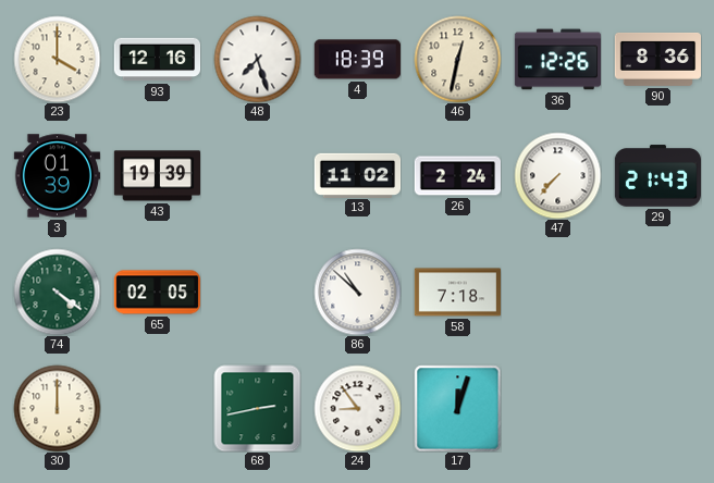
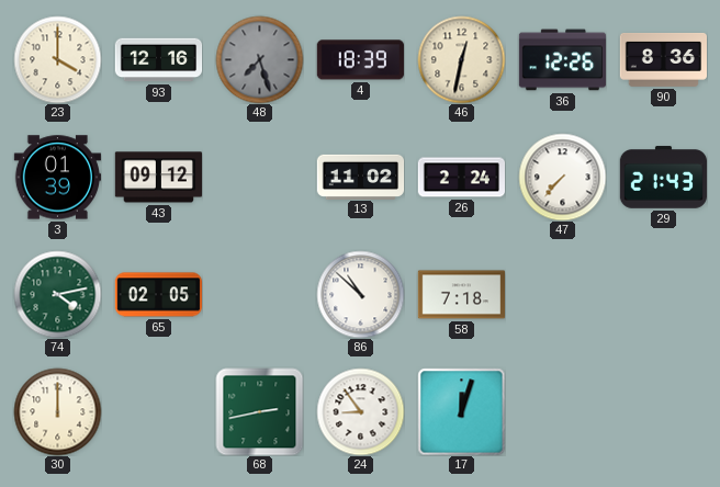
48 dial: white -> grey
43: 19:39 -> 09:12
74: 4:21 -> 4:13
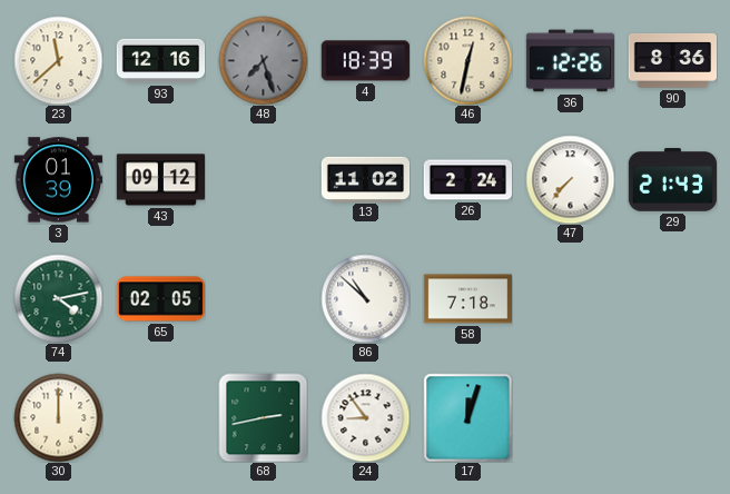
23: 4:00 -> 11:38
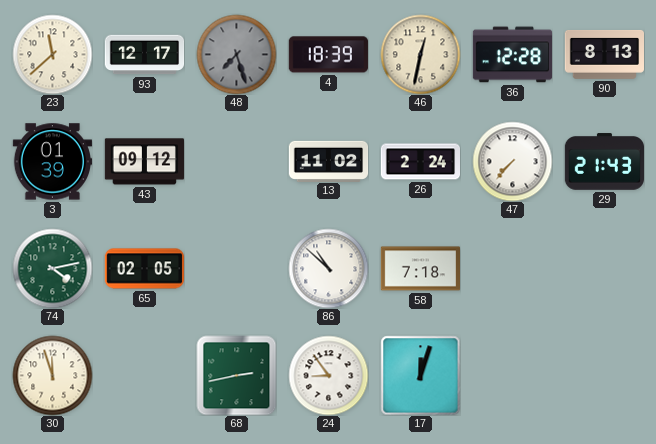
93: 12:16 -> 12:17
36: 12:26 -> 12:28
90: 8:36 -> 8:13
30: 12:00 -> 11:57
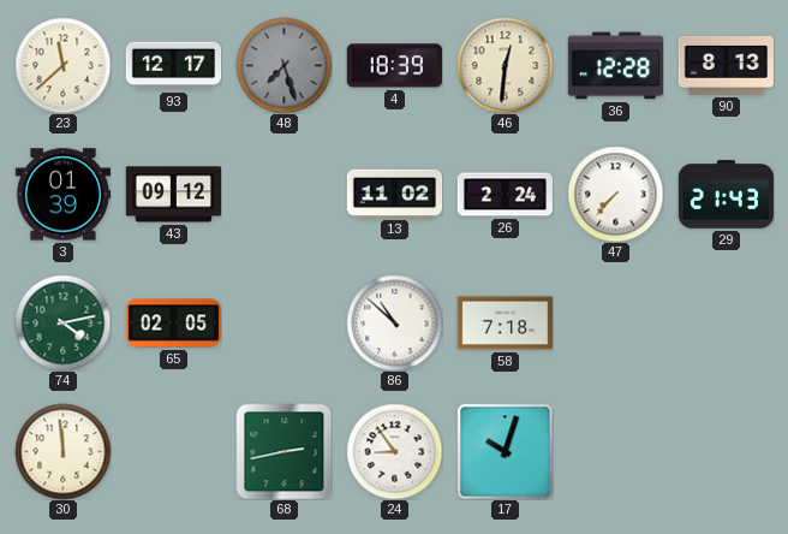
46: 12:32 -> 12:31
30: 11:57 -> 11:59
17: 12:03 -> 10:03
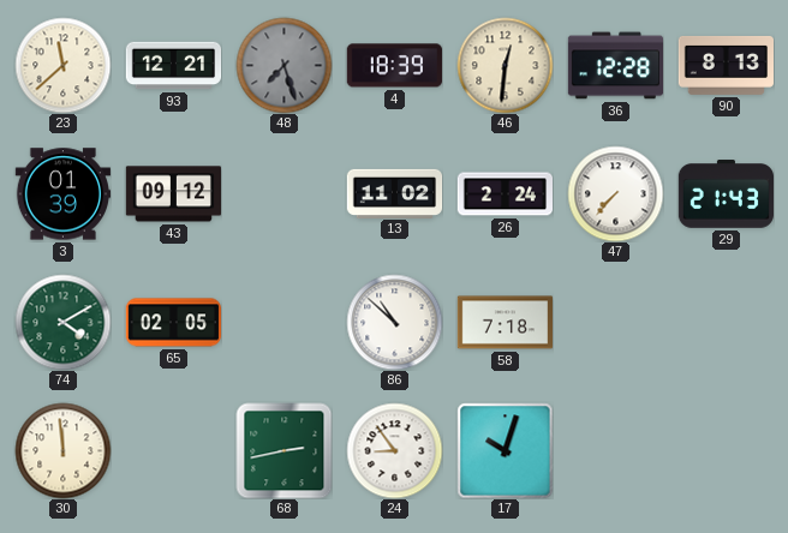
93: 12:17 -> 12:21
74: 4:13 -> 4:10
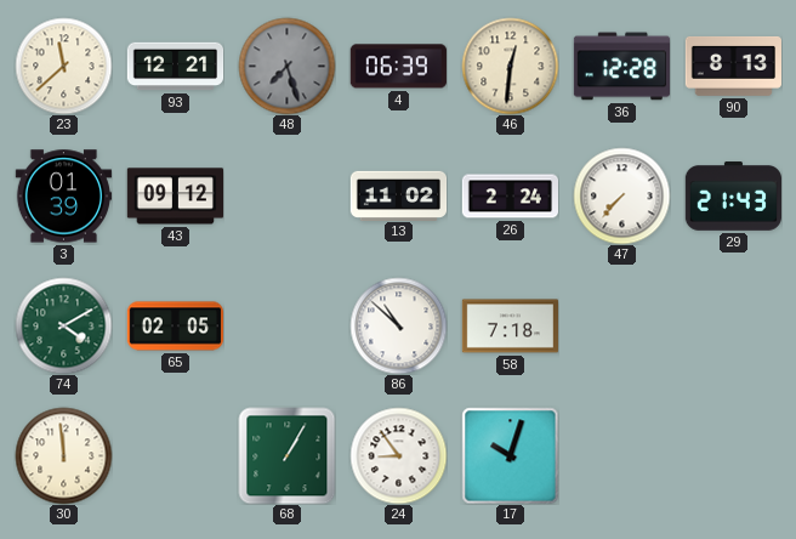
4: 18:39 -> 06:39
68: 2:43 -> 1:05
